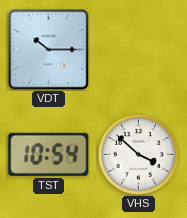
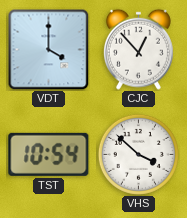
VDT: 10:15 -> 4:00
CJC: none -> 12:53
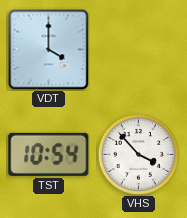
CJC: 12:53 -> none
VHS: 3:52 -> 3:53
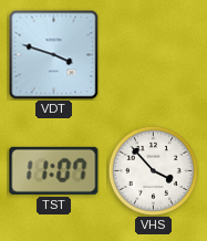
VDT: 4:00 -> 3:48
TST: 10:54 -> 11:07
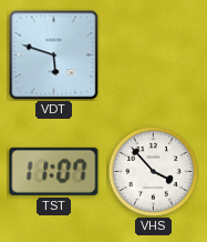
VDT: 3:48 -> 5:48
